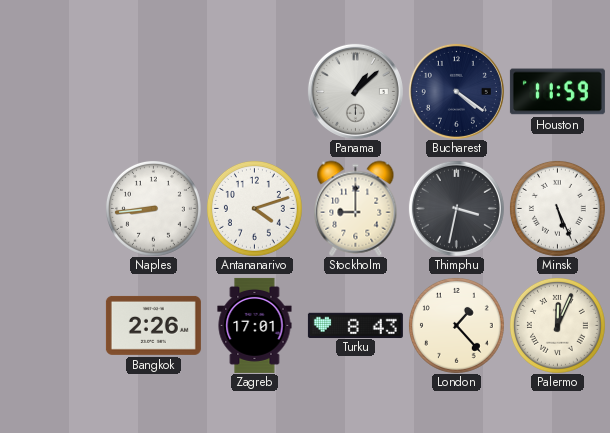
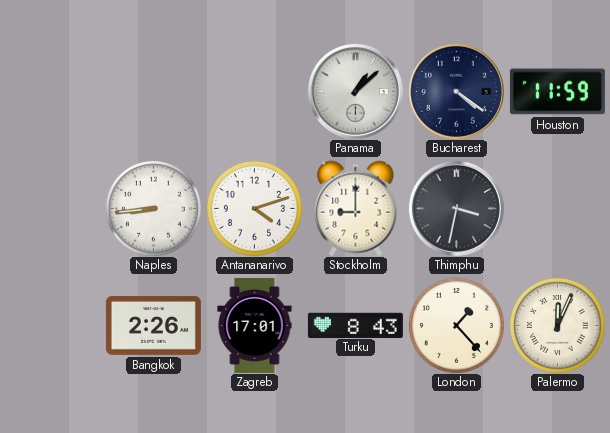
Minsk: 5:26 -> none
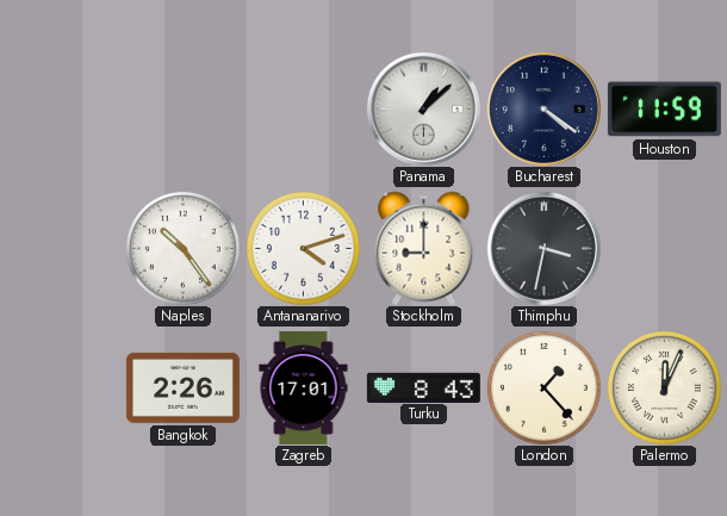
Naples: 8:44 -> 10:24
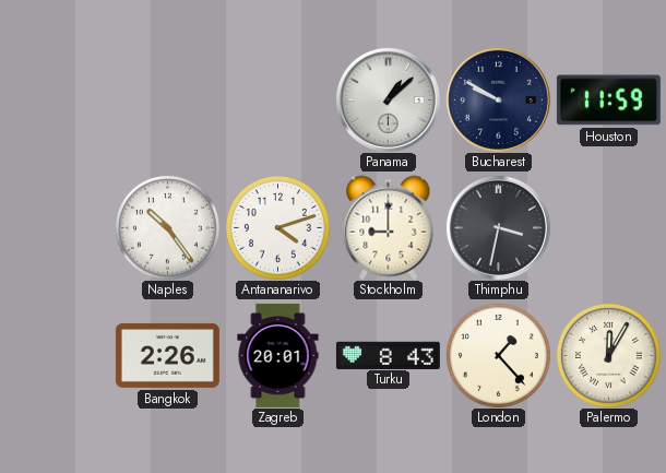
Bucharest: 4:21 -> 9:50
Zagreb: 17:01 -> 20:01
Palermo: 12:04 -> 12:05
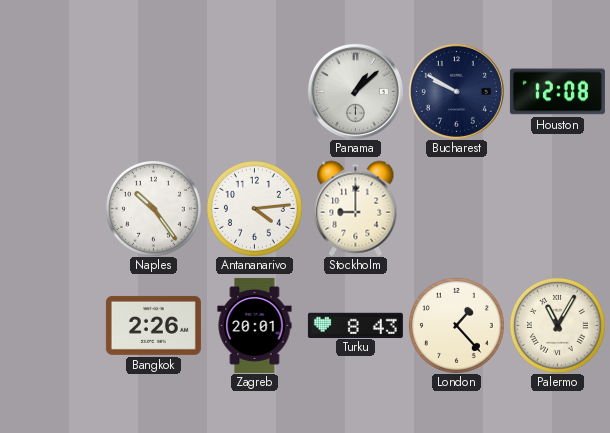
Houston: 11:59 -> 12:08
Antananarivo: 4:12 -> 4:14
Thimphu: 3:32 -> none
Palermo: 12:05 -> 11:05
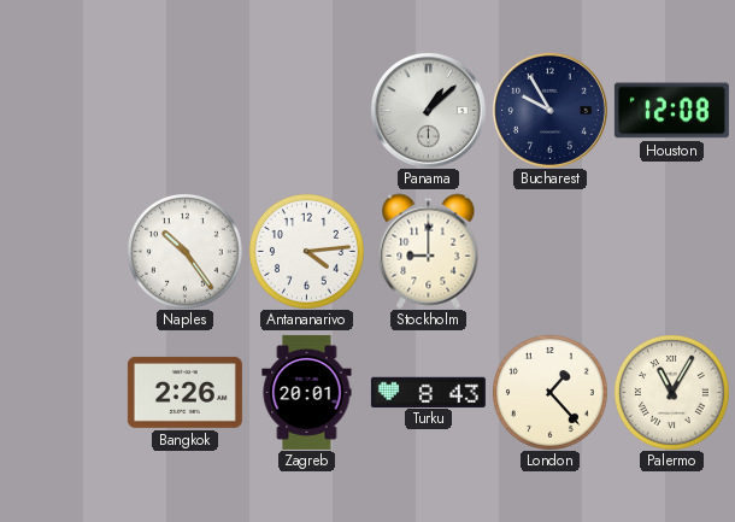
Bucharest: 9:50 -> 9:55
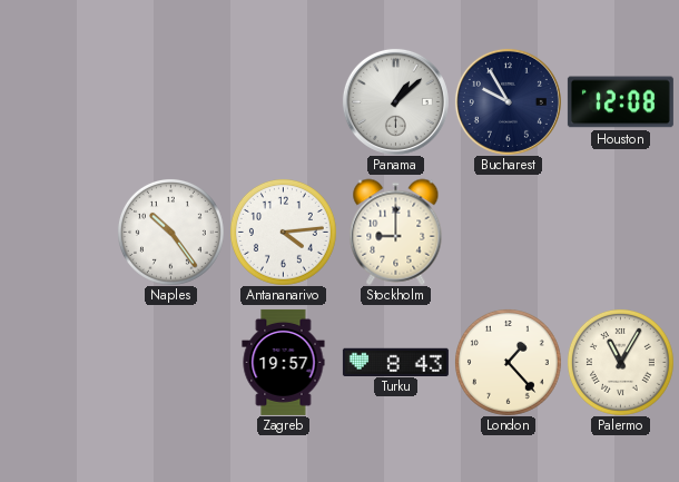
Bangkok: 2:26 -> none
Zagreb: 20:01 -> 19:57
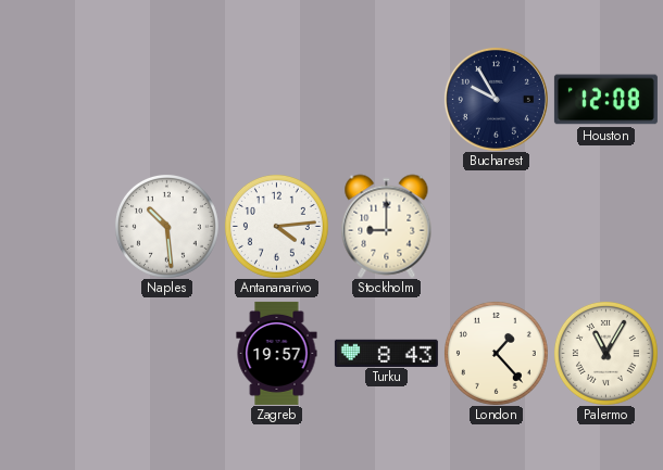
Panama: 1:08 -> none
Naples: 10:24 -> 10:29
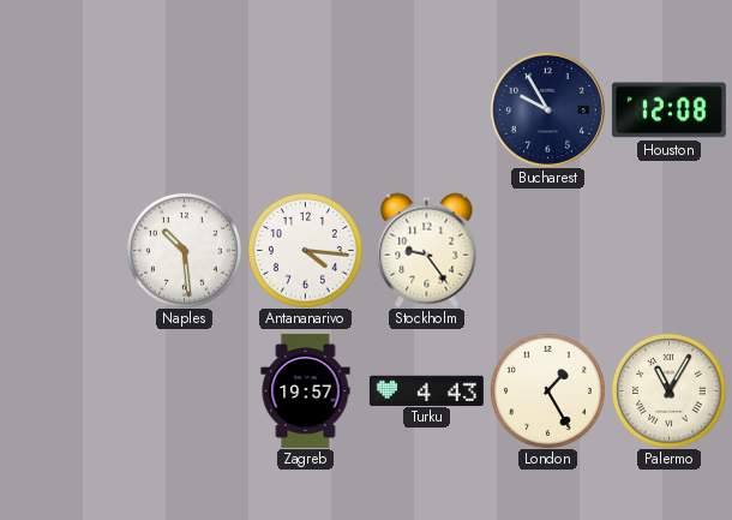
Antananarivo: 4:14 -> 4:16
Stockholm: 9:00 -> 9:24
Turku: 8:43 -> 4:43
London: 1:23 -> 1:25
